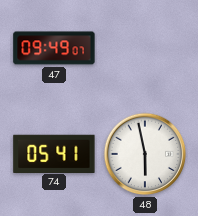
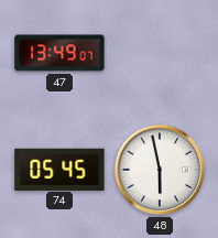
47: 09:49 -> 13:49
74: 05:41 -> 05:45
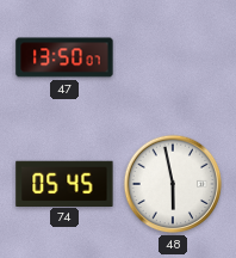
47: 13:49 -> 13:50
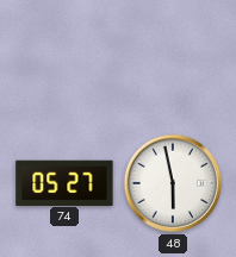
47: 13:50 -> none
74: 05:45 -> 05:27
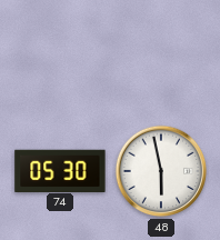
74: 05:27 -> 05:30
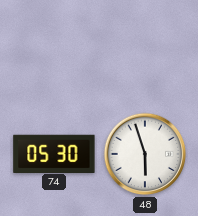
48: 5:58 -> 5:57
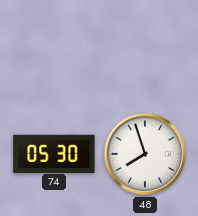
48: 5:57 -> 7:57
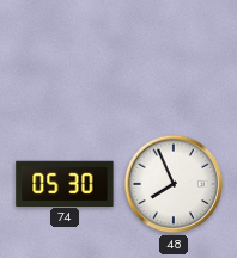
48: 7:57 -> 7:56
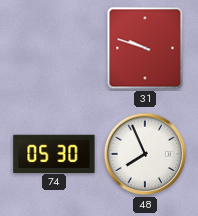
31: none -> 9:48
